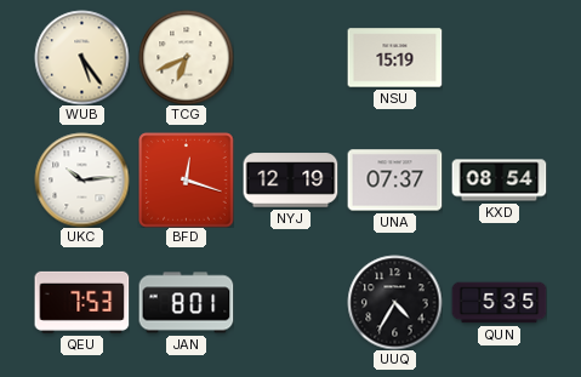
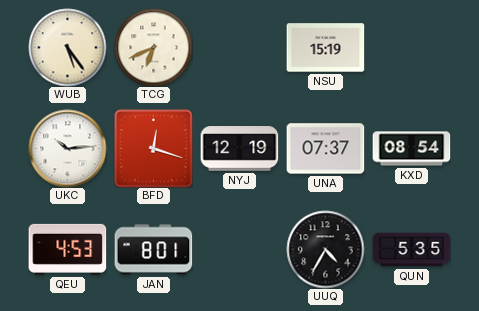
QEU: 7:53 -> 4:53
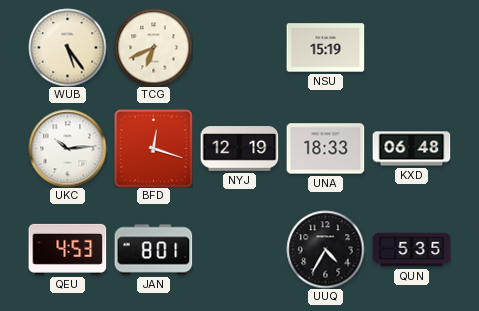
UNA: 07:37 -> 18:33
KXD: 08:54 -> 06:48
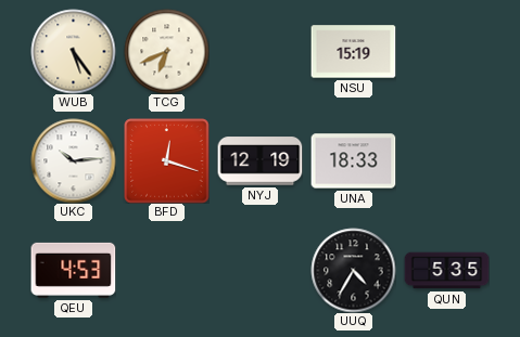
KXD: 06:48 -> none
JAN: 8:01 -> none
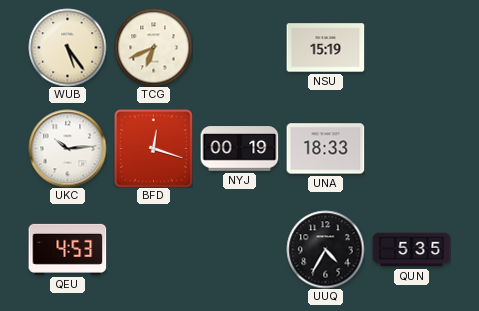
NYJ: 12:19 -> 00:19
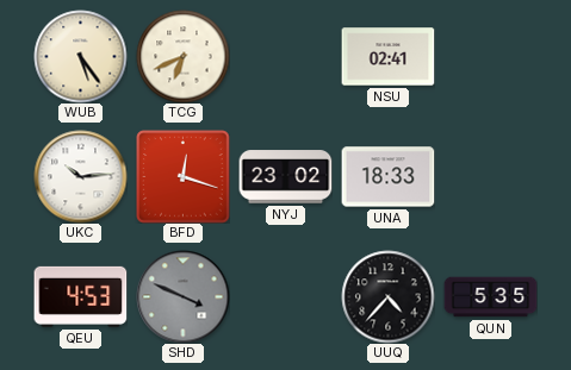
NSU: 15:19 -> 02:41
NYJ: 00:19 -> 23:02
SHD: none -> 3:49
UUQ: 4:35 -> 4:37
